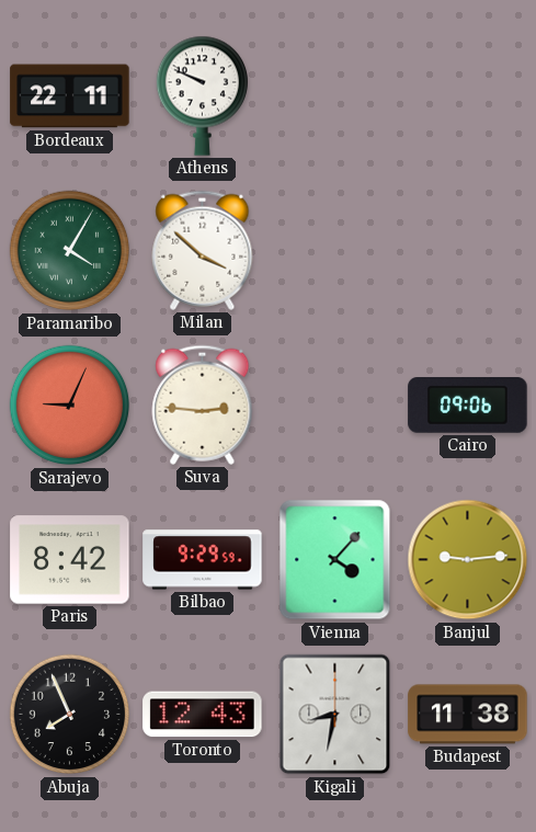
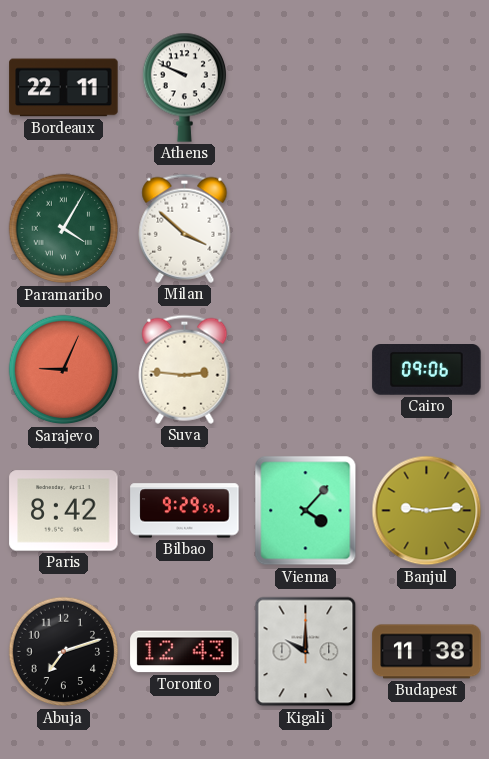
Abuja: 7:56 -> 7:12
Kigali: 8:32 -> 10:00
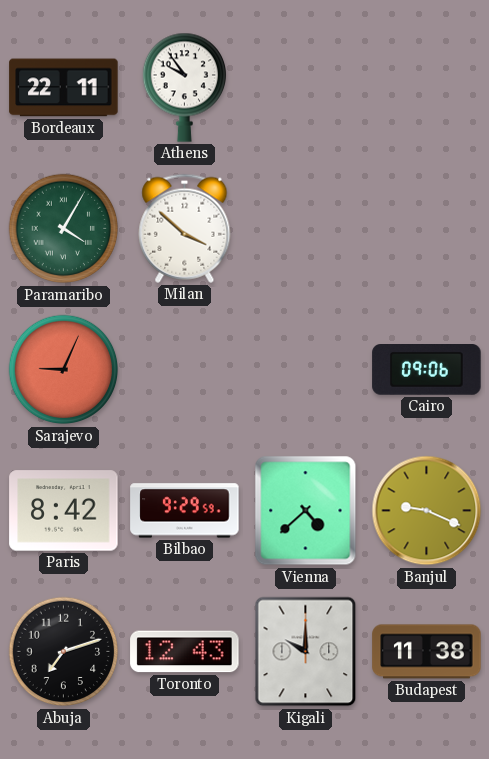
Athens: 9:49 -> 9:54
Suva: 2:46 -> none
Vienna: 4:07 -> 4:38
Banjul: 9:14 -> 9:19
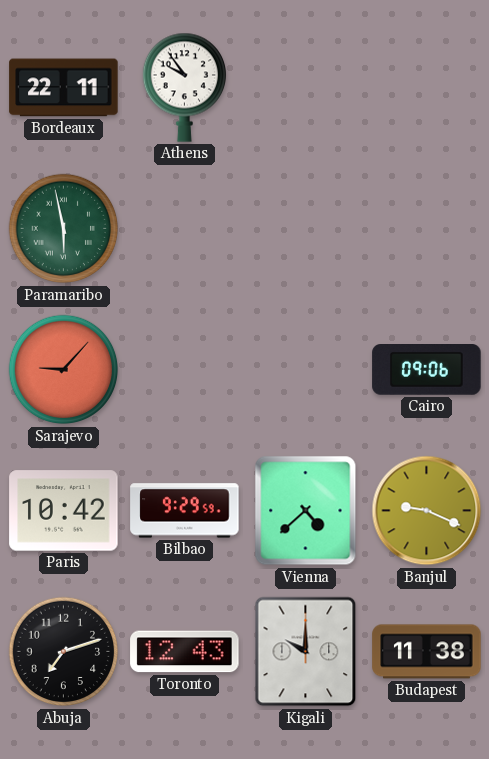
Paramaribo: 4:05 -> 5:58
Milan: 3:52 -> none
Sarajevo: 9:04 -> 9:07
Paris: 8:42 -> 10:42
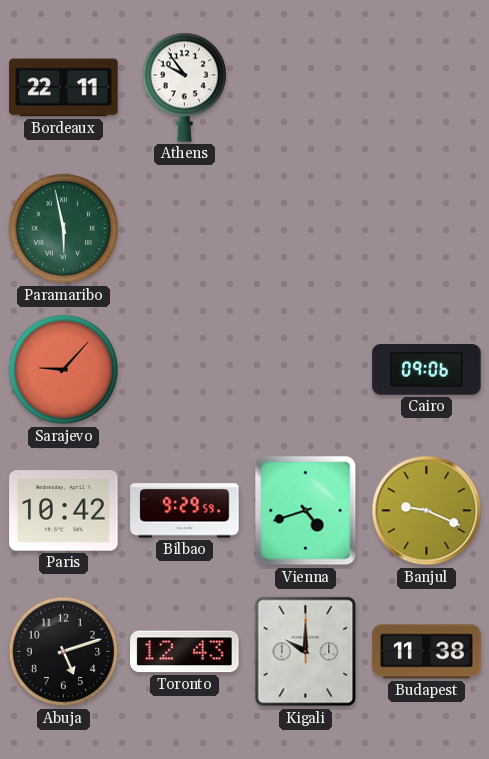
Vienna: 4:38 -> 4:42
Abuja: 7:12 -> 5:12
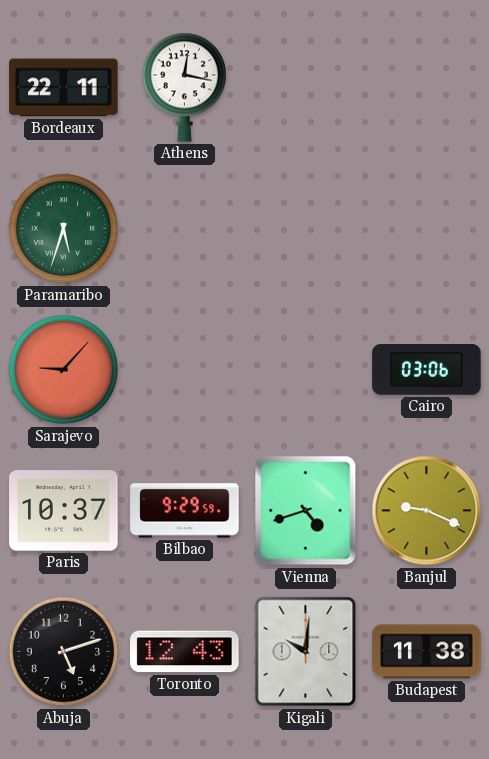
Athens: 9:54 -> 12:17
Paramaribo: 5:58 -> 5:33
Cairo: 09:06 -> 03:06
Paris: 10:42 -> 10:37
Kigali: 10:00 -> 10:01
